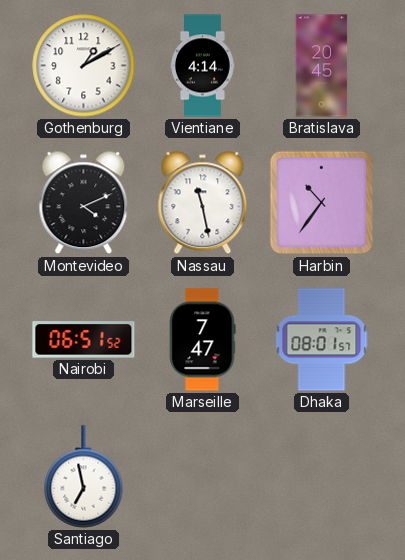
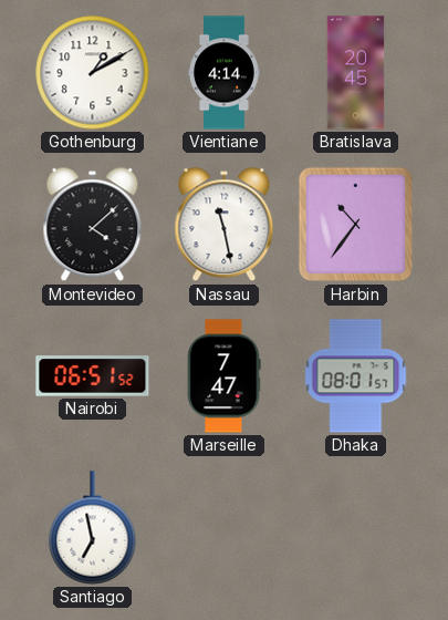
Montevideo: 4:11 -> 4:08
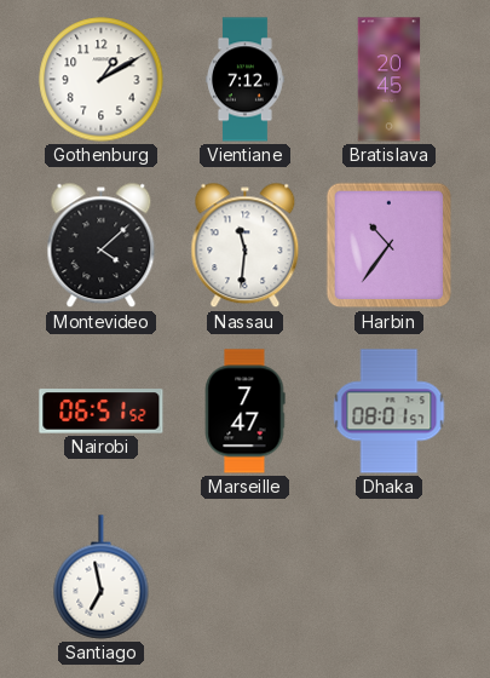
Vientiane: 4:14 -> 7:12
Nassau: 11:28 -> 11:31
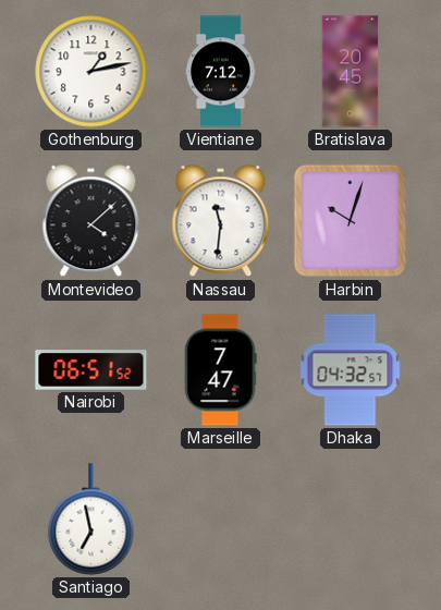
Gothenburg: 1:10 -> 1:13
Harbin: 10:36 -> 10:03
Dhaka: 08:01 -> 04:32
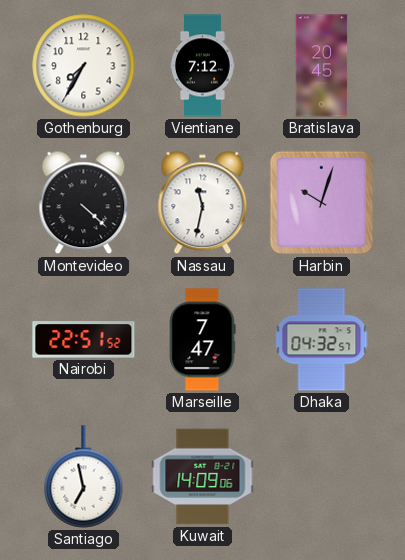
Gothenburg: 1:13 -> 7:35
Montevideo: 4:08 -> 4:22
Nassau: 11:31 -> 11:32
Nairobi: 06:51 -> 22:51
Kuwait: none -> 14:09
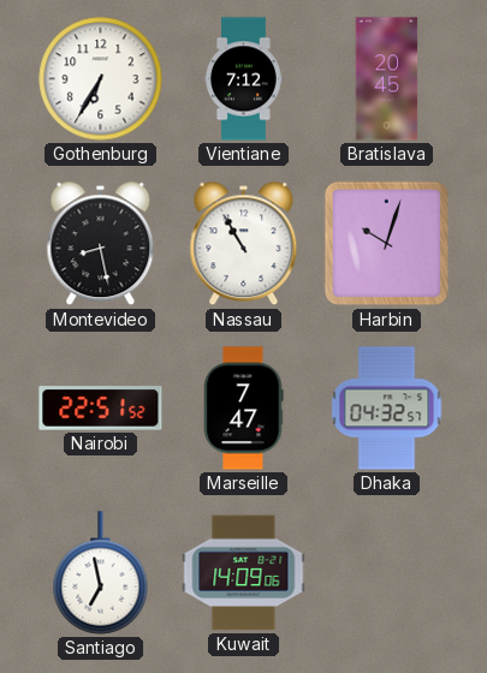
Gothenburg: 7:35 -> 6:35
Montevideo: 4:22 -> 8:28
Nassau: 11:32 -> 10:55
